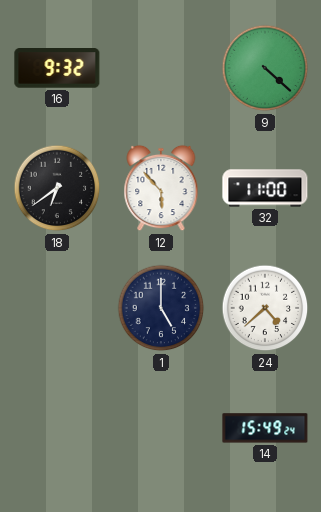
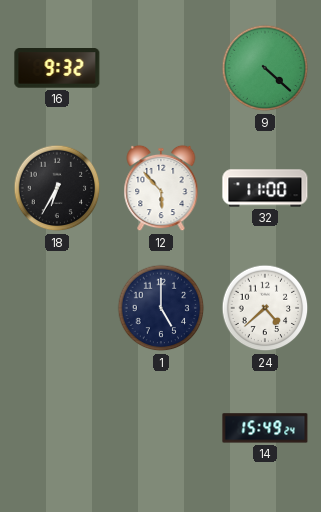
18: 6:39 -> 6:35
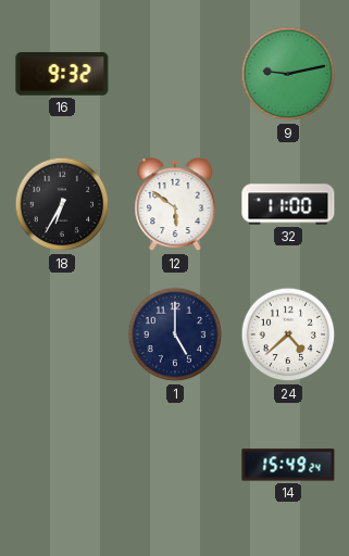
9: 4:22 -> 9:13
12: 5:53 -> 5:51
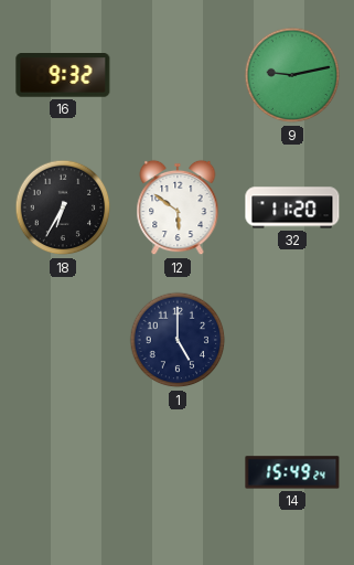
32: 11:00 -> 11:20
24: 4:38 -> none
